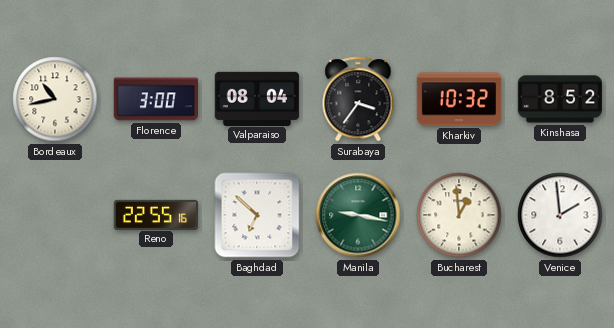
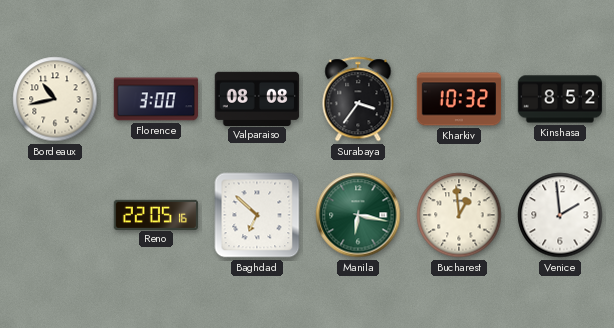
Valparaiso: 08:04 -> 08:08
Reno: 22:55 -> 22:05
Manila: 9:17 -> 6:17
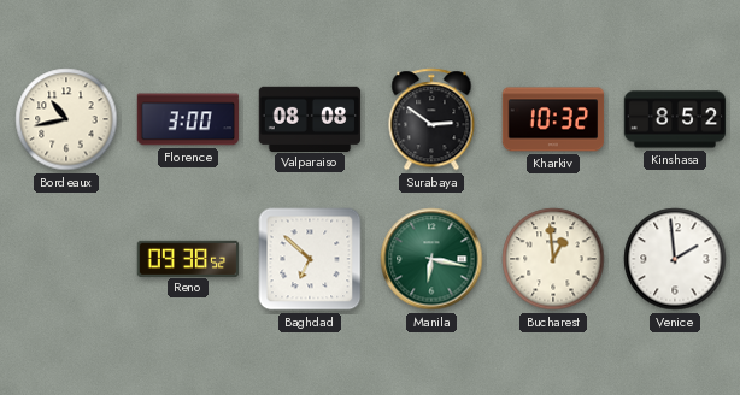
Surabaya: 3:36 -> 2:51
Reno: 22:05 -> 09:38
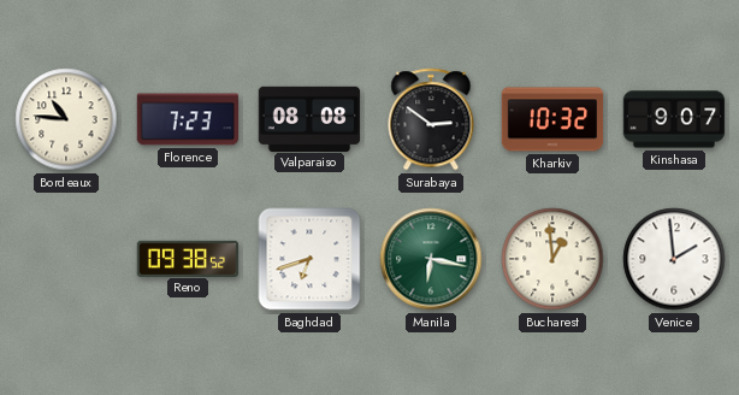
Bordeaux: 10:43 -> 10:46
Florence: 3:00 -> 7:23
Kinshasa: 8:52 -> 9:07
Baghdad: 6:52 -> 6:42
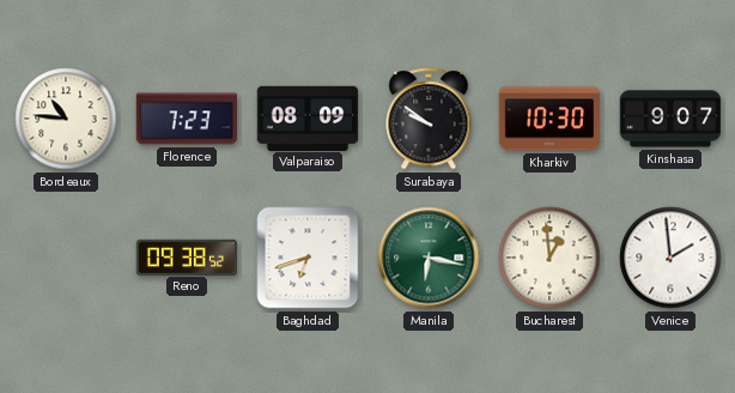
Valparaiso: 08:08 -> 08:09
Surabaya: 2:51 -> 9:51
Kharkiv: 10:32 -> 10:30
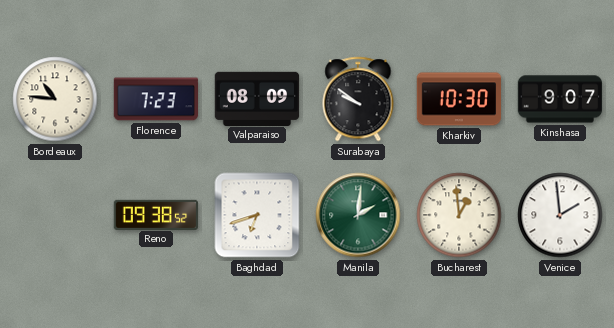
Manila: 6:17 -> 2:01
